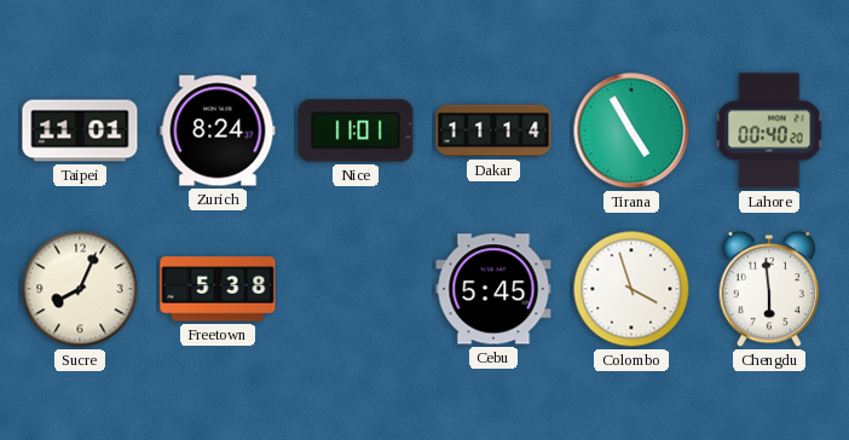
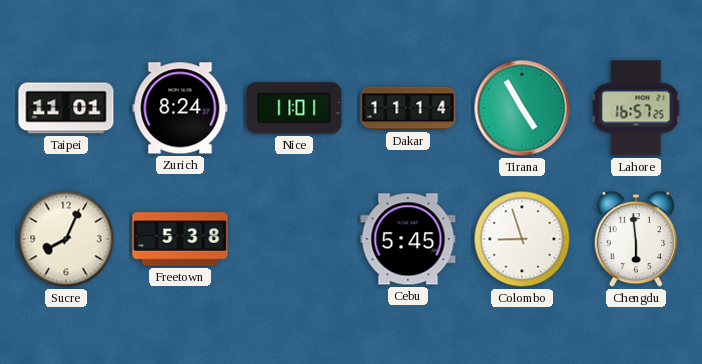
Lahore: 00:40 -> 16:57
Colombo: 3:57 -> 8:57
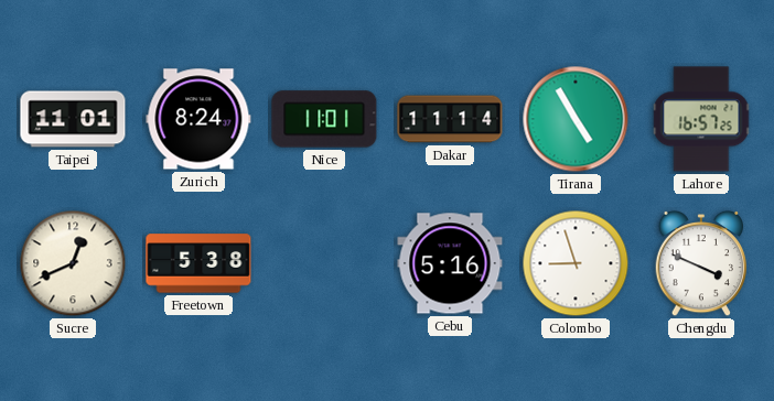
Sucre: 8:04 -> 12:41
Cebu: 5:45 -> 5:16
Chengdu: 5:59 -> 3:49
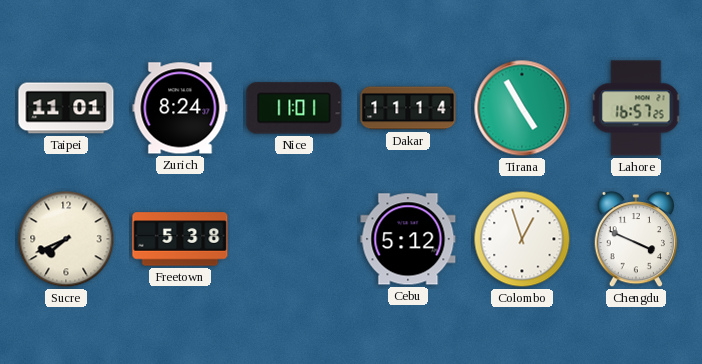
Sucre: 12:41 -> 7:41
Cebu: 5:16 -> 5:12
Colombo: 8:57 -> 12:57
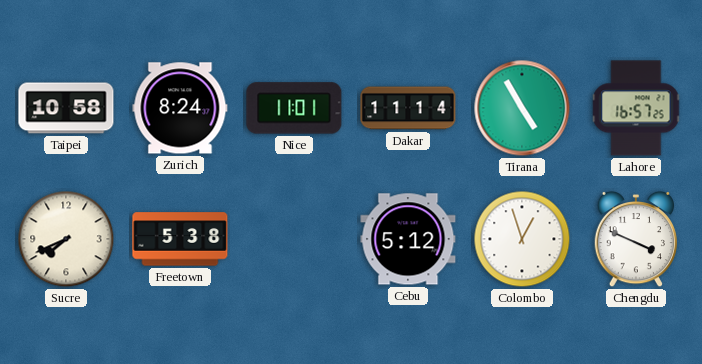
Taipei: 11:01 -> 10:58
